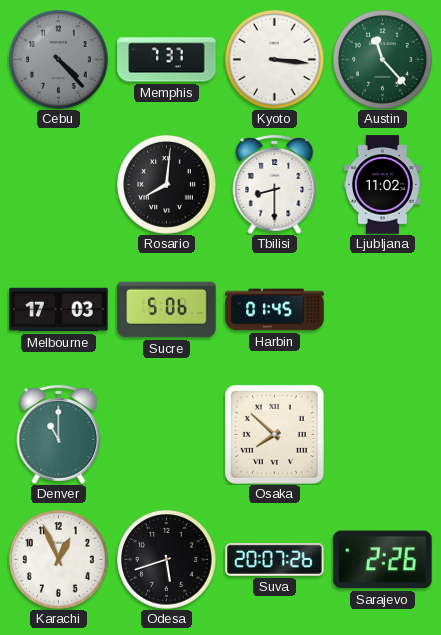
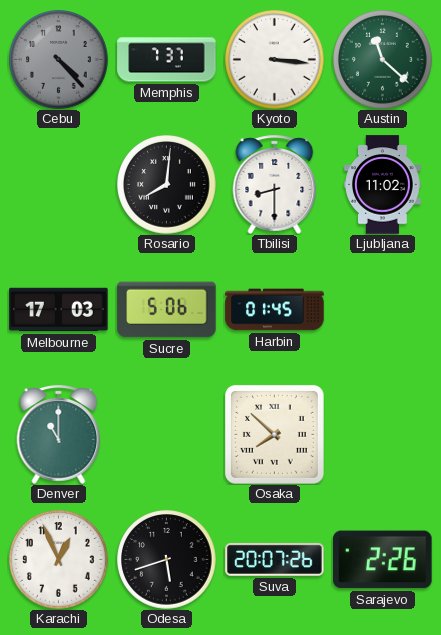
Austin: 11:23 -> 11:22
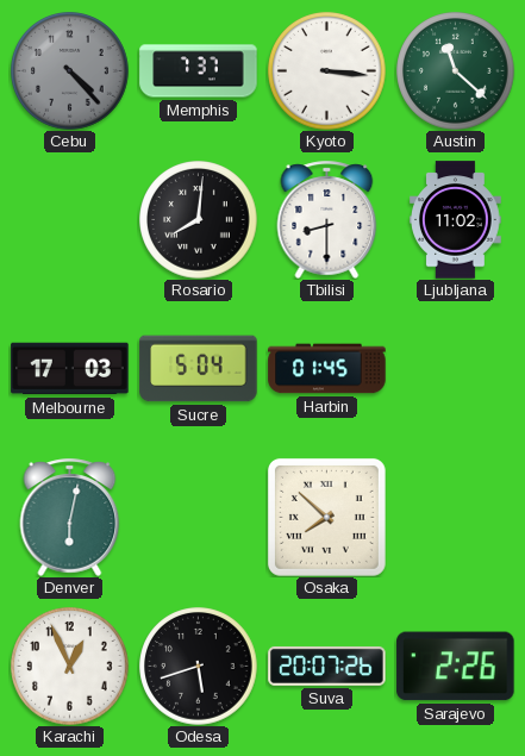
Sucre: 5:06 -> 5:04
Denver: 11:00 -> 6:02
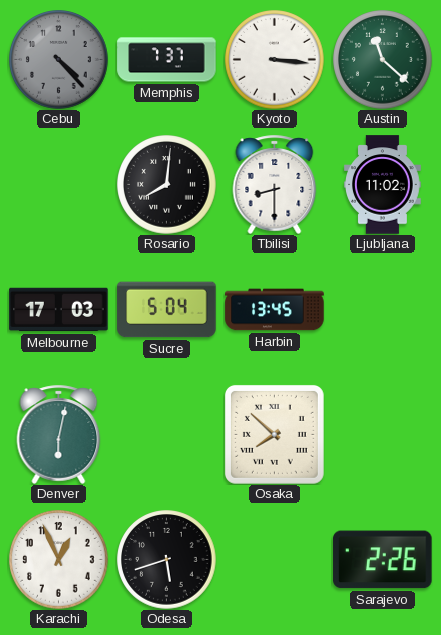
Harbin: 01:45 -> 13:45
Suva: 20:07 -> none
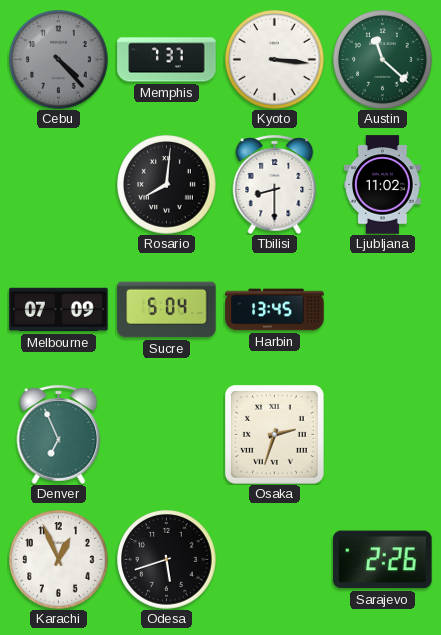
Melbourne: 17:03 -> 07:09
Denver: 6:02 -> 6:56
Osaka: 7:52 -> 2:33
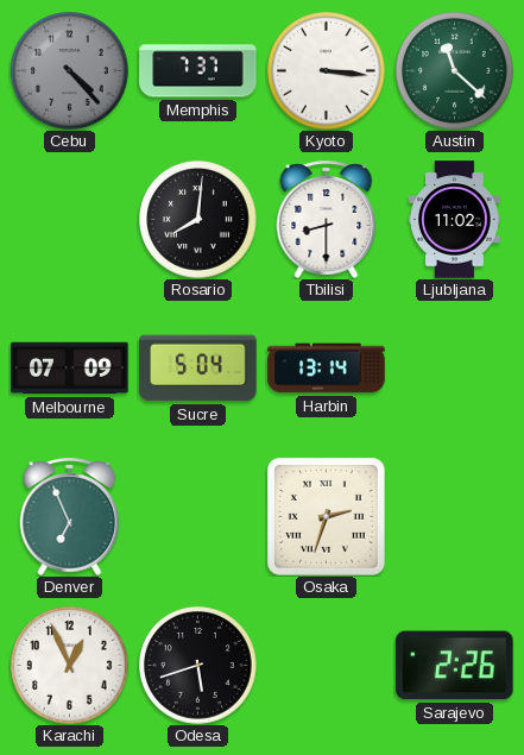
Harbin: 13:45 -> 13:14
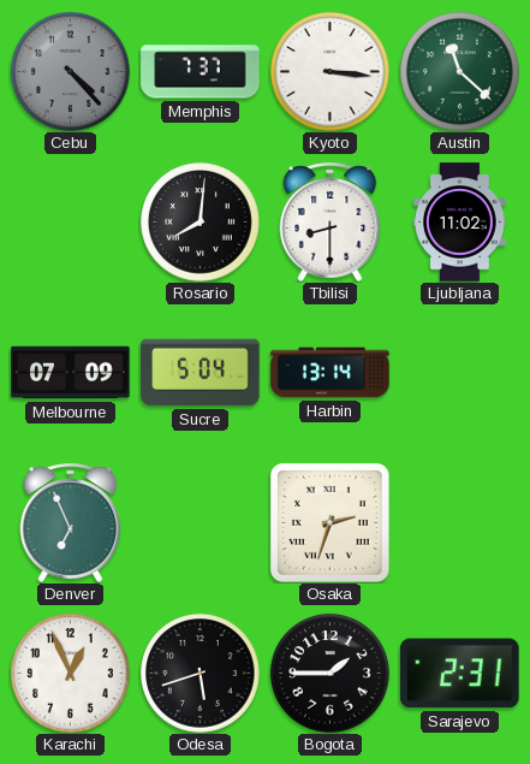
Bogota: none -> 1:45
Sarajevo: 2:26 -> 2:31
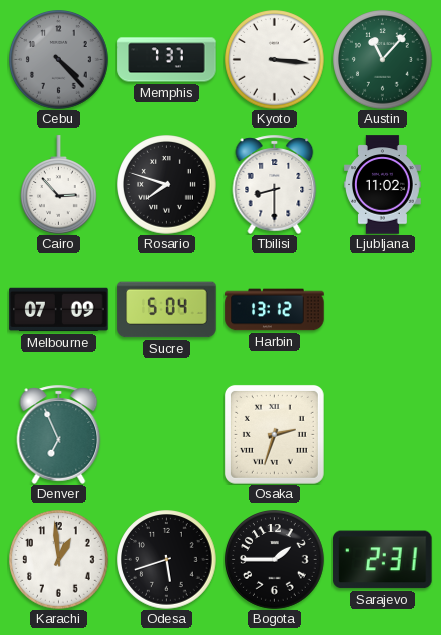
Austin: 11:22 -> 11:07
Cairo: none -> 2:53
Rosario: 8:01 -> 7:48
Harbin: 13:14 -> 13:12
Karachi: 12:56 -> 12:59
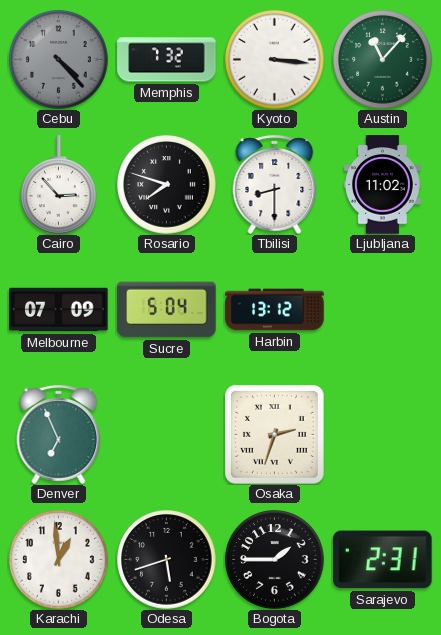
Memphis: 7:37 -> 7:32
